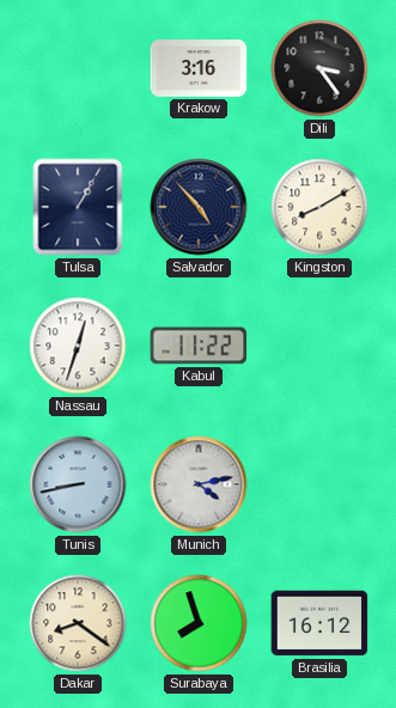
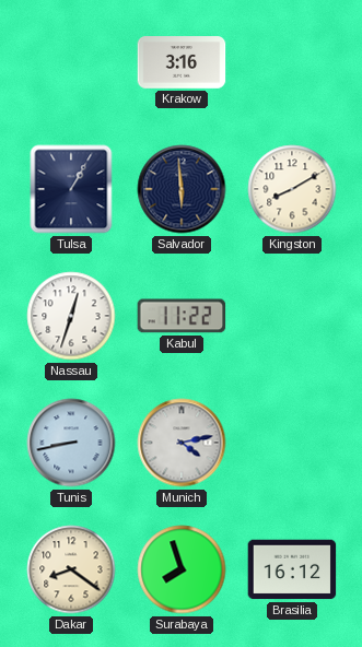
Dili: 3:24 -> none
Salvador: 4:53 -> 5:59
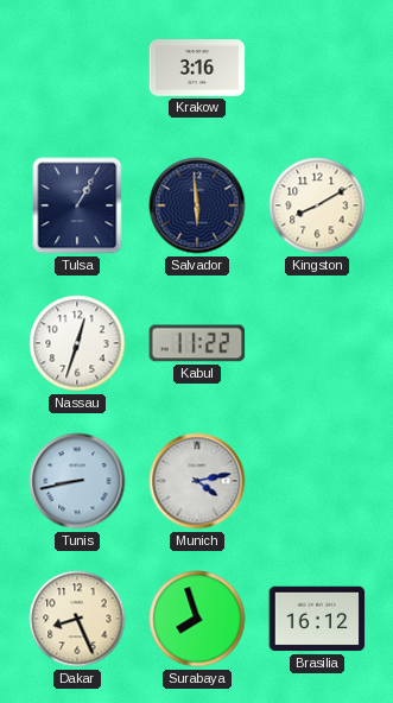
Dakar: 8:21 -> 8:26
